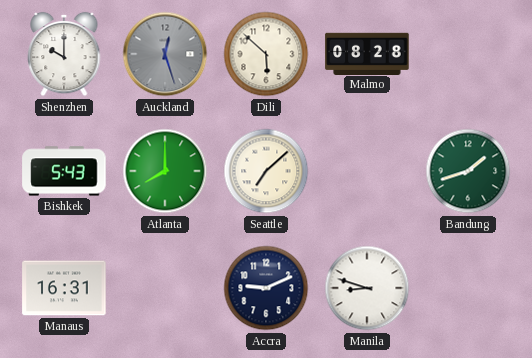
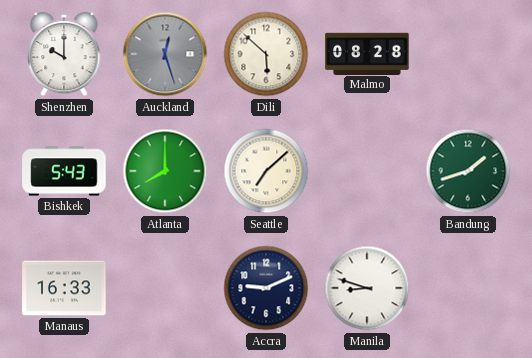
Manaus: 16:31 -> 16:33
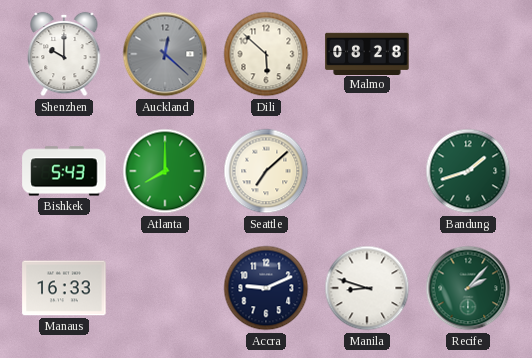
Auckland: 12:27 -> 12:22
Recife: none -> 2:07
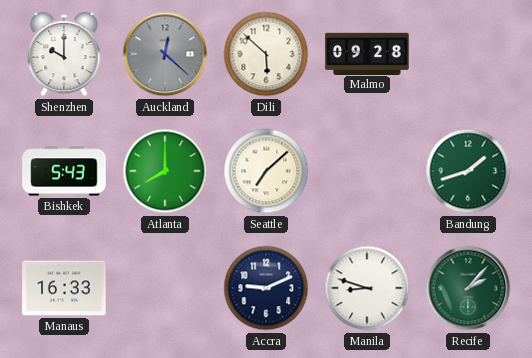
Malmo: 08:28 -> 09:28
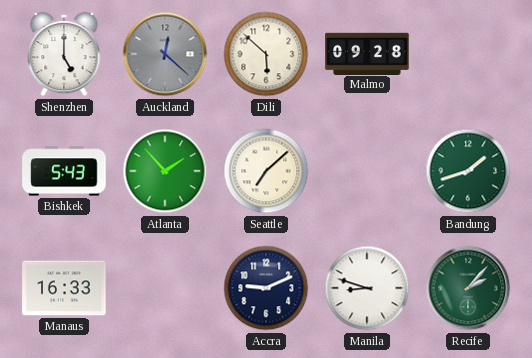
Shenzhen: 10:00 -> 5:00
Atlanta: 8:00 -> 1:53
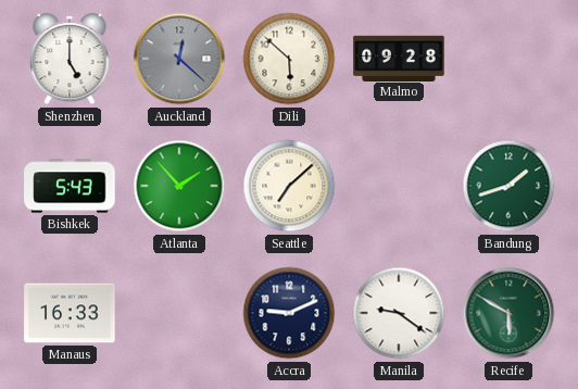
Manila: 8:48 -> 9:21
Recife: 2:07 -> 5:50
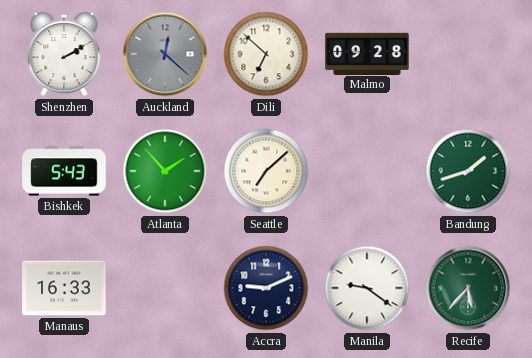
Shenzhen: 5:00 -> 2:10
Dili: 5:52 -> 6:52
Recife: 5:50 -> 5:37
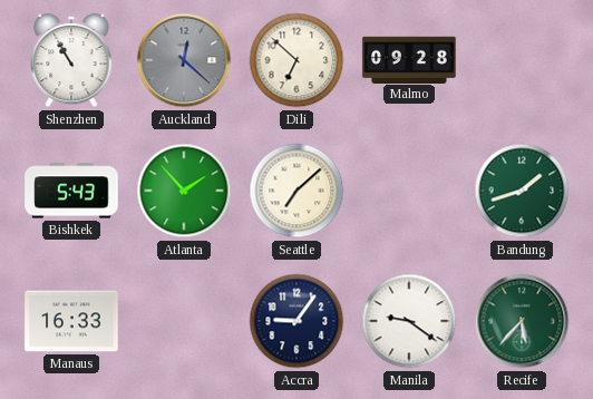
Shenzhen: 2:10 -> 10:55
Accra: 9:11 -> 9:06
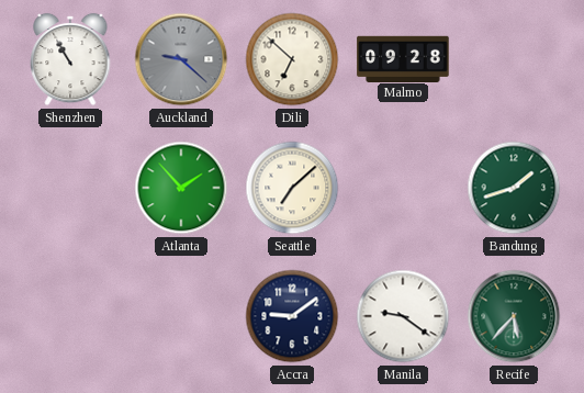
Auckland: 12:22 -> 9:22
Bishkek: 5:43 -> none
Manaus: 16:33 -> none
Accra: 9:06 -> 9:09
